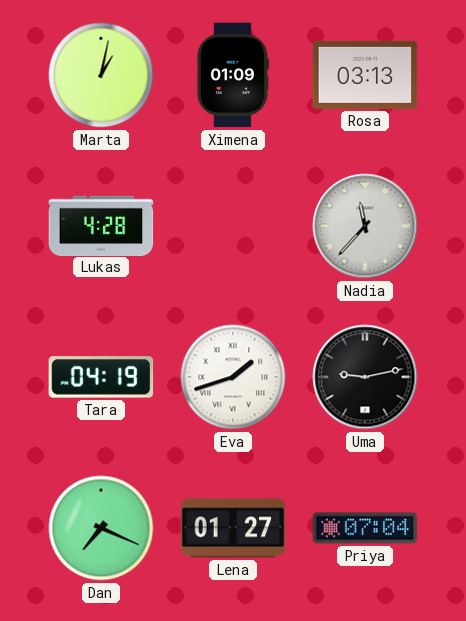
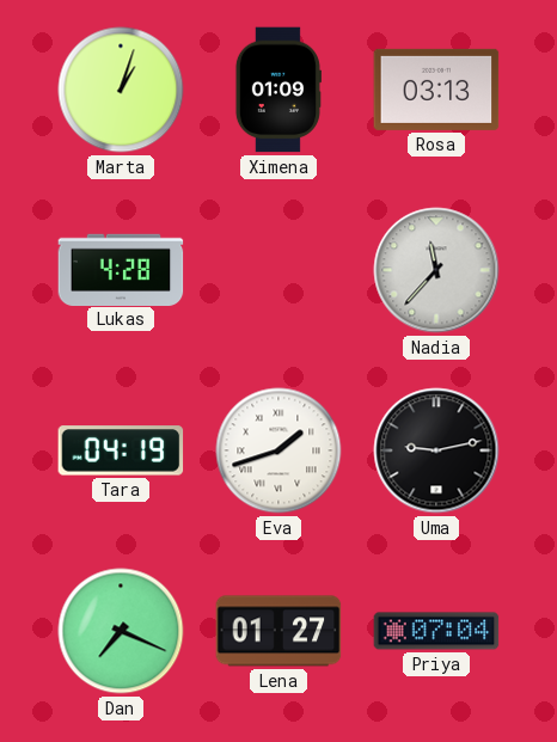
Marta: 1:02 -> 1:03
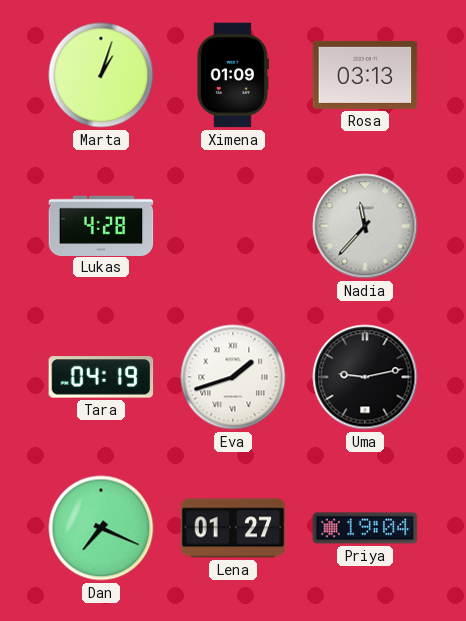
Priya: 07:04 -> 19:04
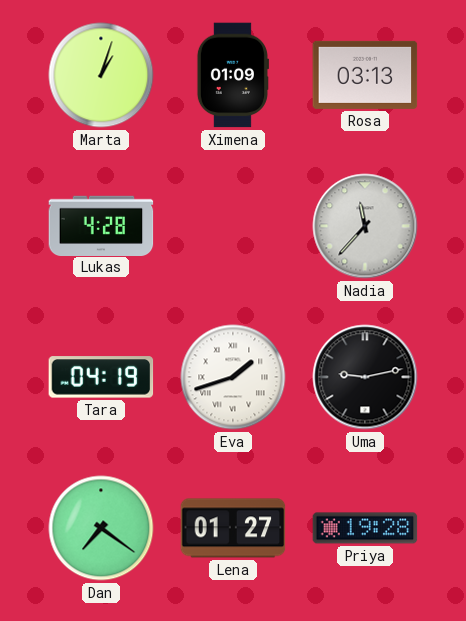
Dan: 7:19 -> 7:21
Priya: 19:04 -> 19:28
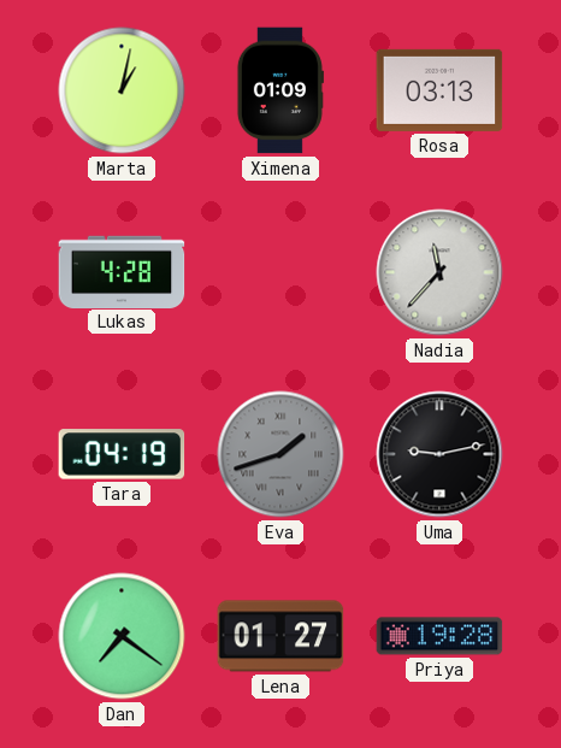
Marta: 1:03 -> 1:02
Eva dial: white -> grey
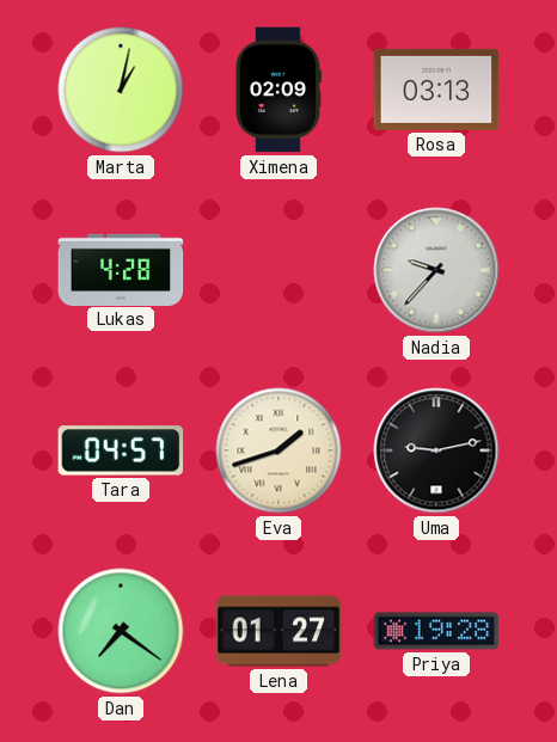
Ximena: 01:09 -> 02:09
Nadia: 11:37 -> 9:37
Tara: 04:19 -> 04:57
Eva dial: grey -> cream
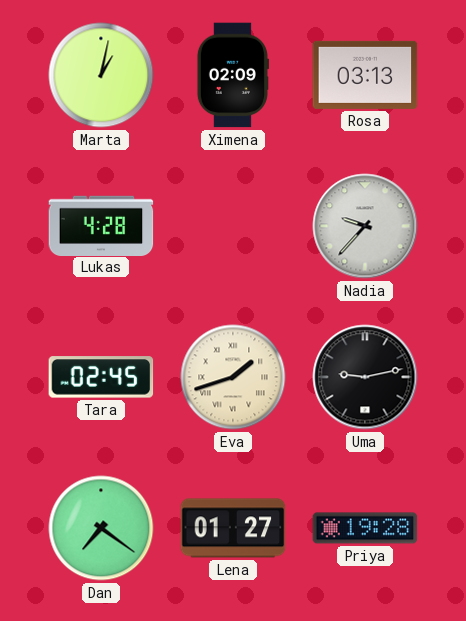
Tara: 04:57 -> 02:45
